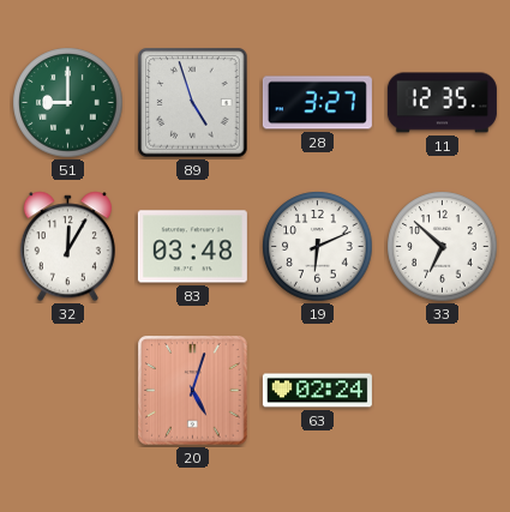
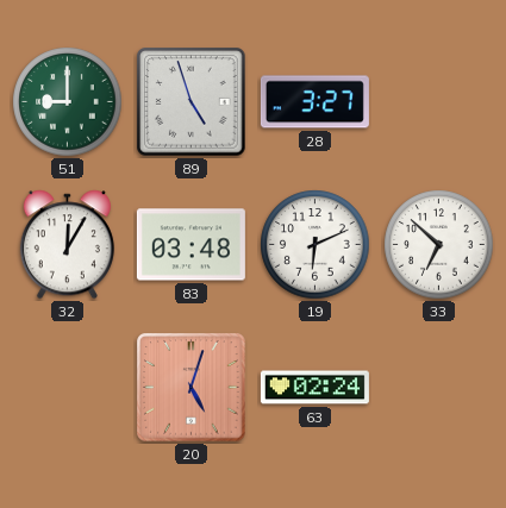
11: 12:35 -> none
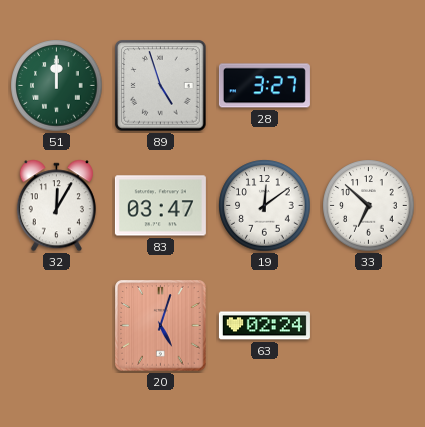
51: 9:00 -> 12:00
83: 03:48 -> 03:47
19: 6:11 -> 12:09
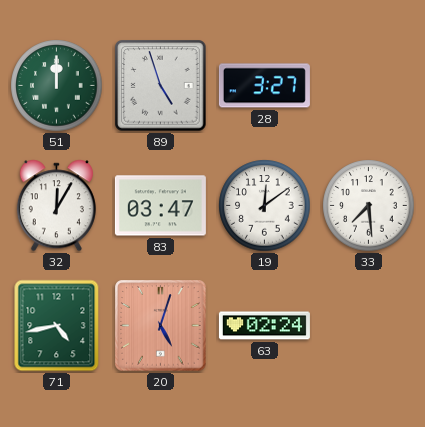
33: 6:52 -> 7:29
71: none -> 4:43
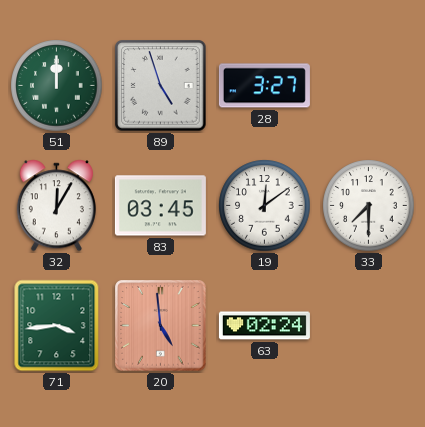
83: 03:47 -> 03:45
33: 7:29 -> 7:30
71: 4:43 -> 3:44
20: 5:03 -> 4:59
